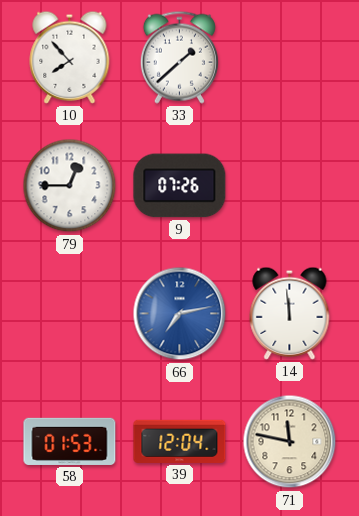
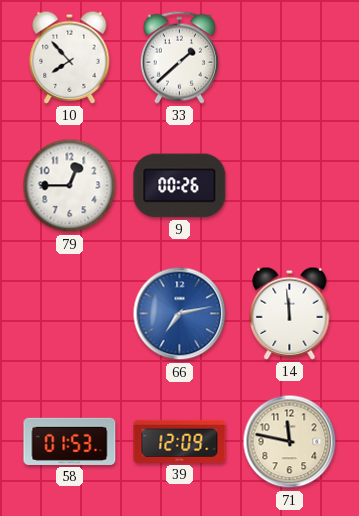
9: 07:26 -> 00:26
39: 12:04 -> 12:09
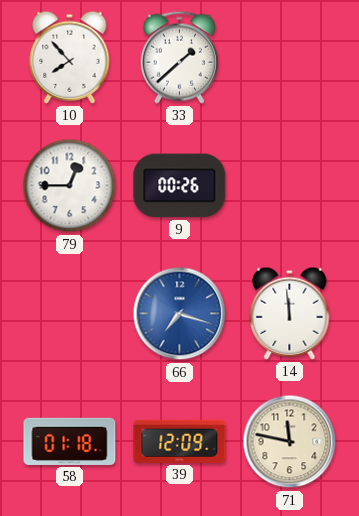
66: 7:13 -> 7:18
58: 01:53 -> 01:18
